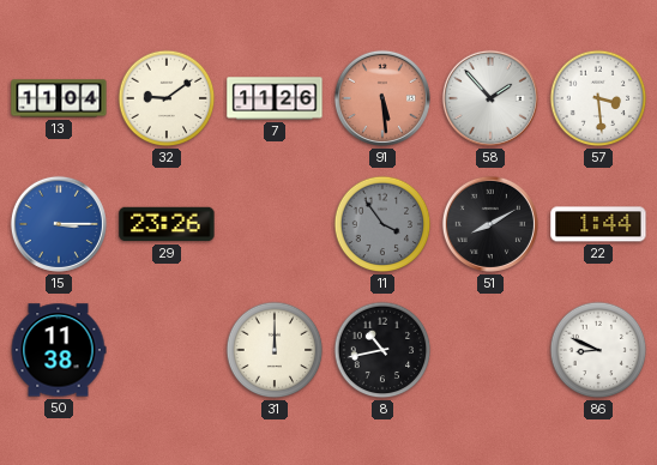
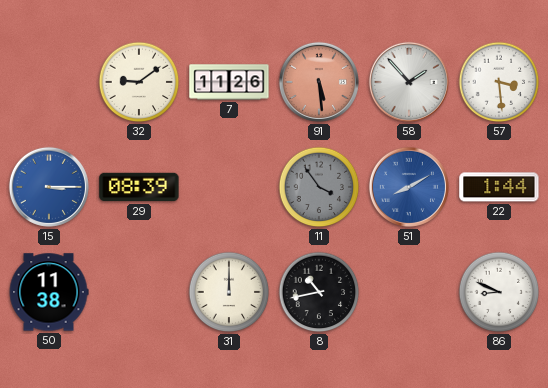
13: 11:04 -> none
29: 23:26 -> 08:39
51 dial: black -> blue
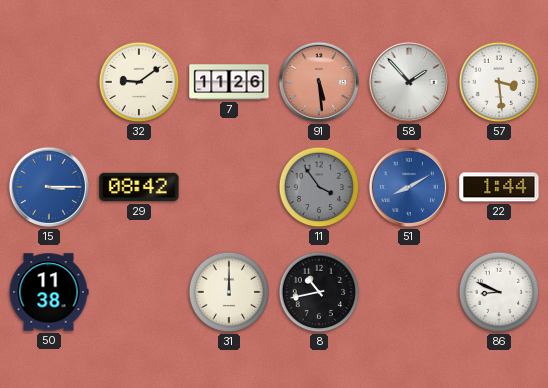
29: 08:39 -> 08:42
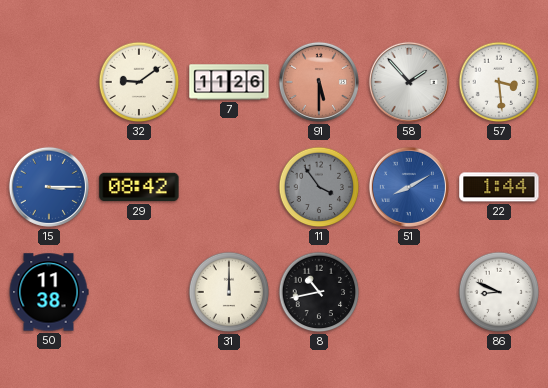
91: 5:29 -> 5:30
